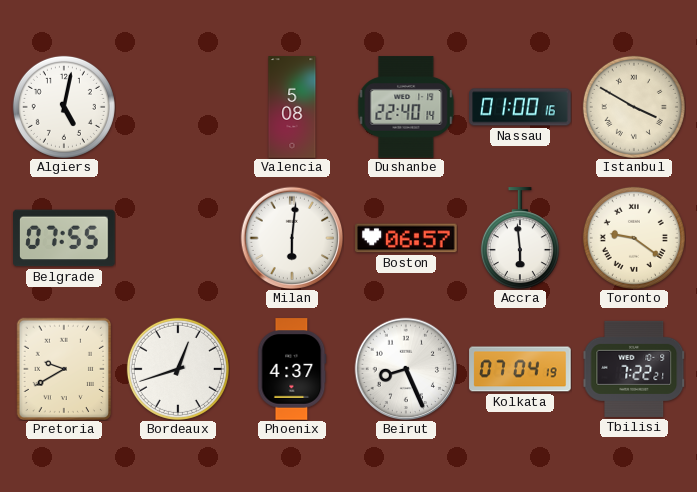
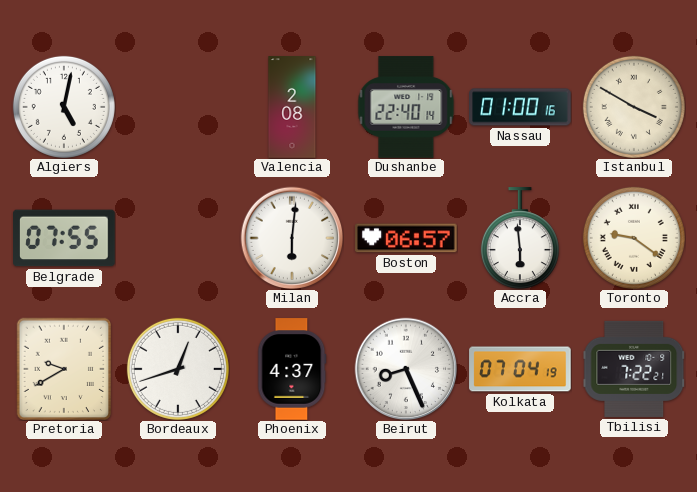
Valencia: 5:08 -> 2:08
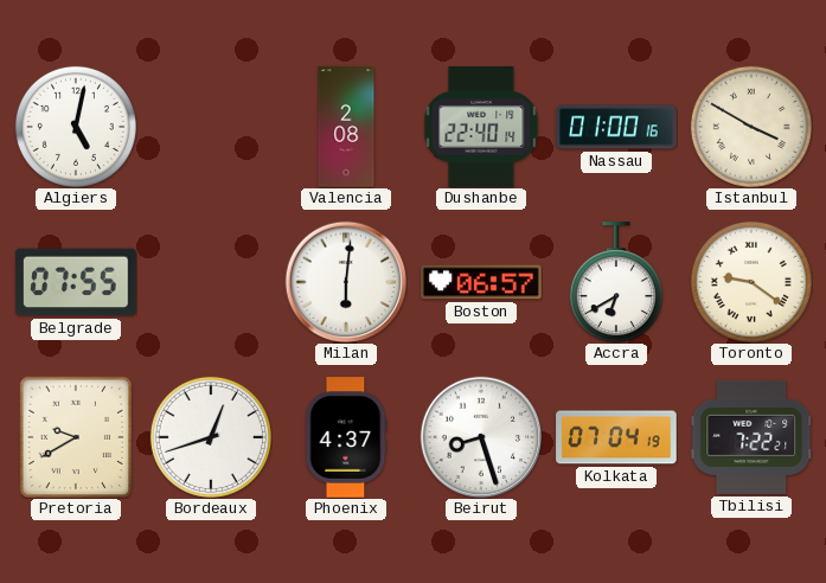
Accra: 5:59 -> 6:40
Beirut: 8:26 -> 8:27
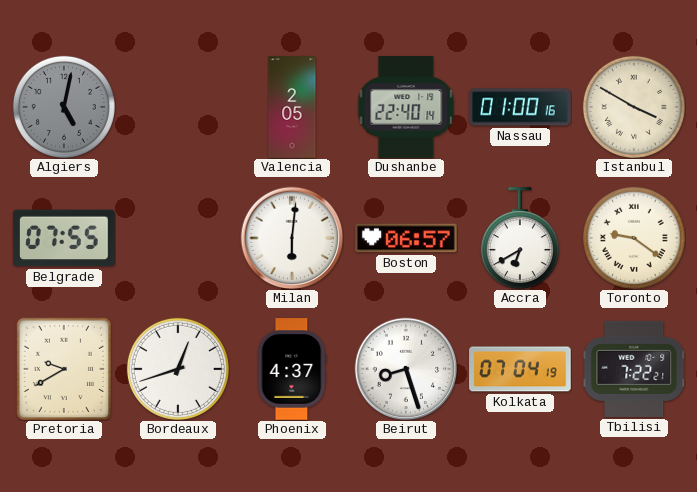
Algiers dial: white -> grey
Valencia: 2:08 -> 2:05
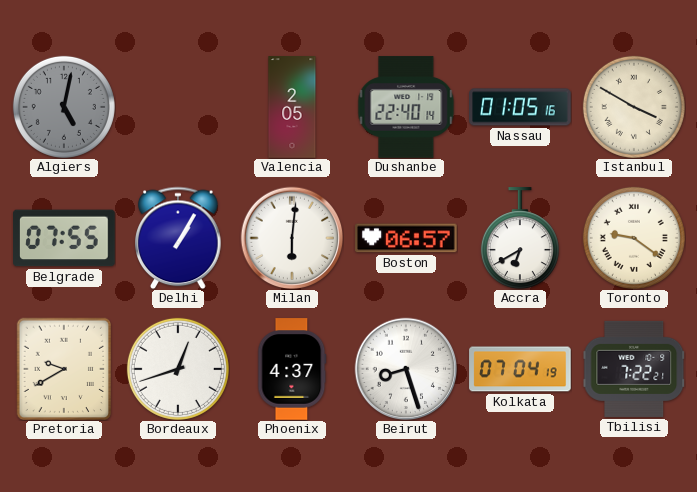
Nassau: 01:00 -> 01:05
Delhi: none -> 1:05
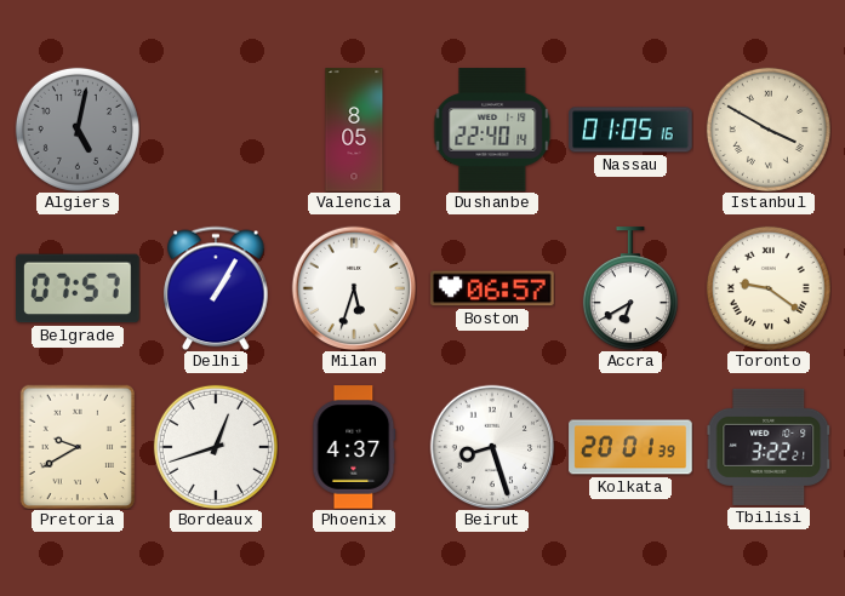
Valencia: 2:05 -> 8:05
Belgrade: 07:55 -> 07:57
Milan: 6:01 -> 5:33
Kolkata: 07:04 -> 20:01
Tbilisi: 7:22 -> 3:22
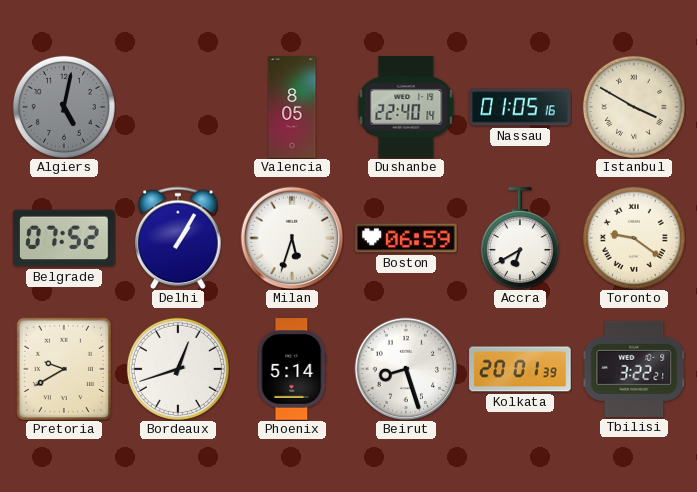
Belgrade: 07:57 -> 07:52
Boston: 06:57 -> 06:59
Phoenix: 4:37 -> 5:14
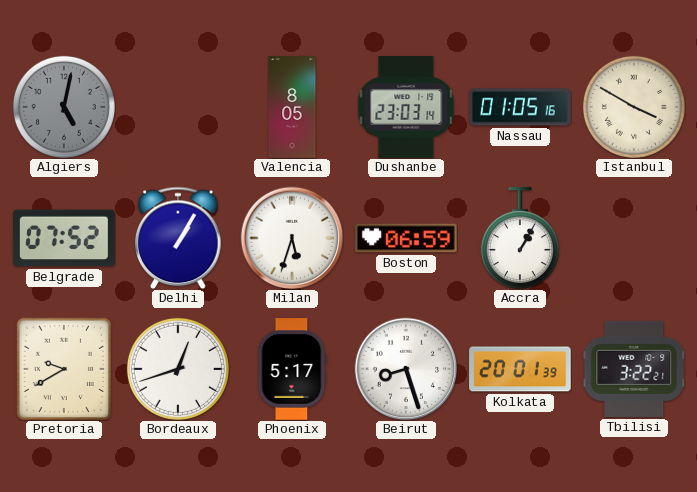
Dushanbe: 22:40 -> 23:03
Accra: 6:40 -> 1:05
Toronto: 9:21 -> none
Phoenix: 5:14 -> 5:17
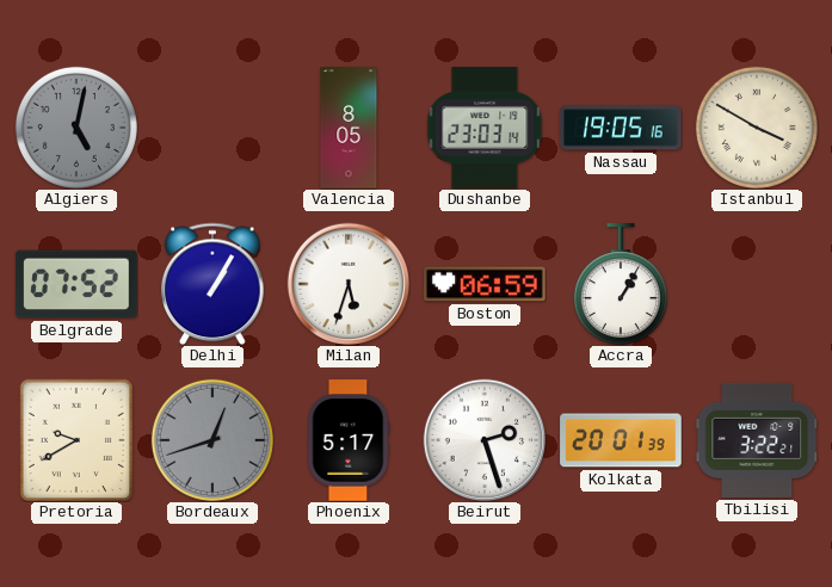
Nassau: 01:05 -> 19:05
Bordeaux dial: white -> grey
Beirut: 8:27 -> 2:27
